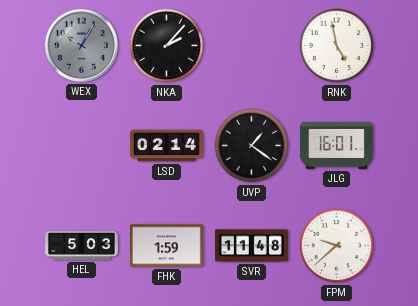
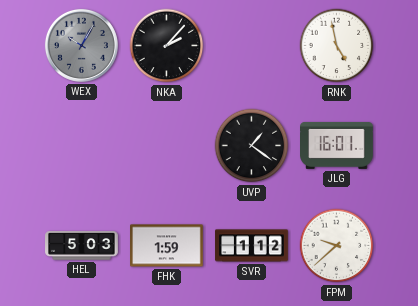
LSD: 02:14 -> none
SVR: 11:48 -> 1:12
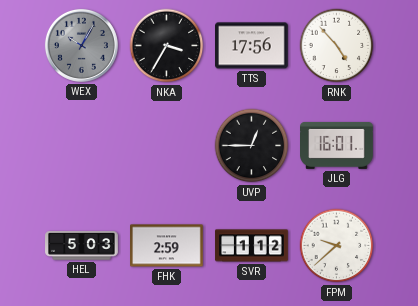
NKA: 2:07 -> 3:35
TTS: none -> 17:56
RNK: 4:58 -> 4:53
UVP: 1:21 -> 12:45
FHK: 1:59 -> 2:59
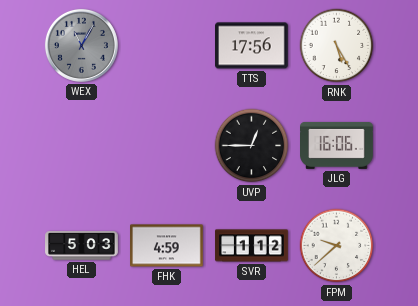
WEX: 10:05 -> 11:05
NKA: 3:35 -> none
RNK: 4:53 -> 5:25
JLG: 16:01 -> 16:06
FHK: 2:59 -> 4:59
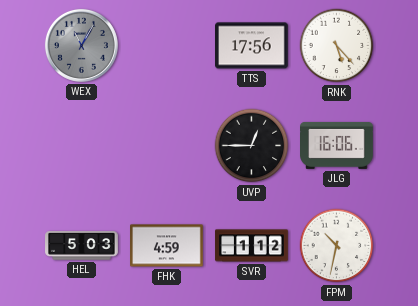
RNK: 5:25 -> 5:23
FPM: 9:38 -> 10:32
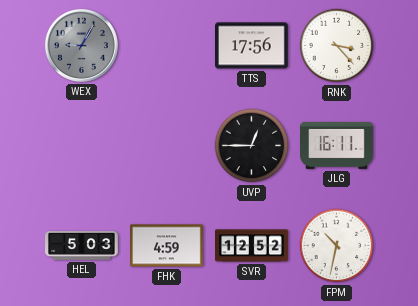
WEX: 11:05 -> 9:05
RNK: 5:23 -> 3:23
JLG: 16:06 -> 16:11
SVR: 1:12 -> 12:52
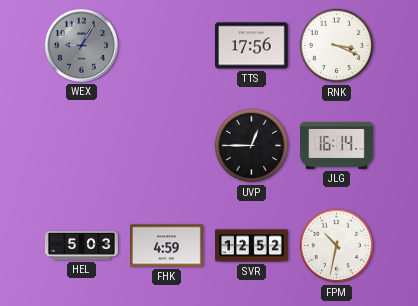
RNK: 3:23 -> 3:19
JLG: 16:11 -> 16:14
